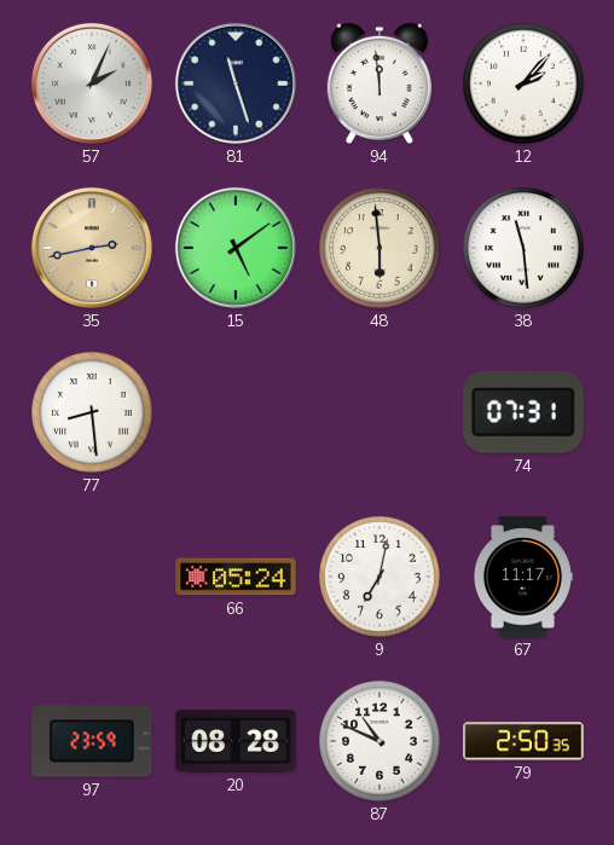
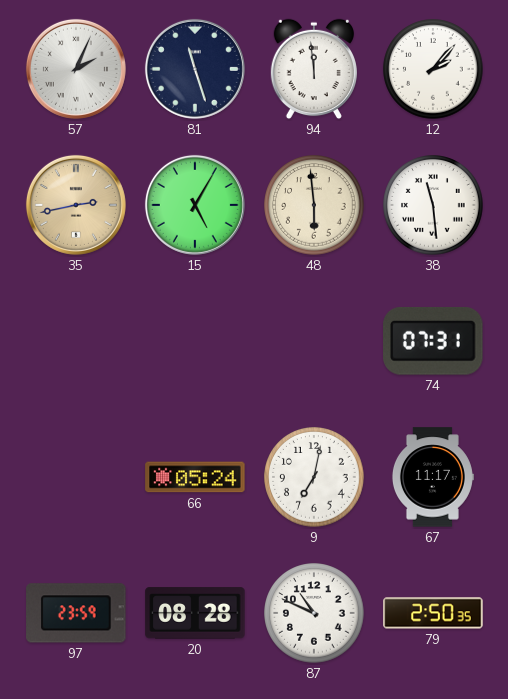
15: 5:09 -> 5:05
77: 8:29 -> none
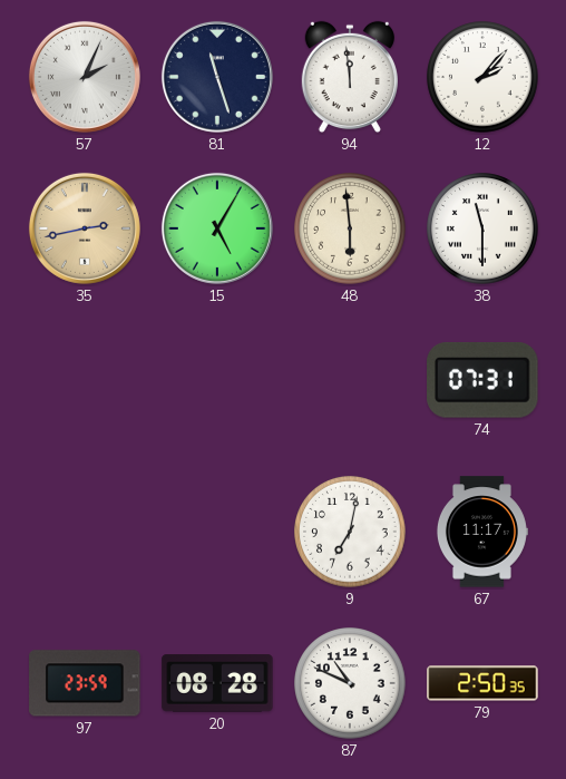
38: 11:29 -> 11:30
66: 05:24 -> none
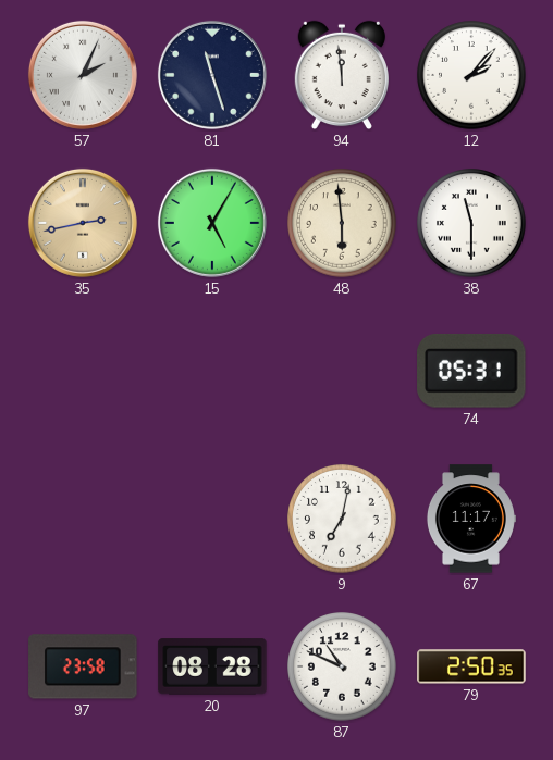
74: 07:31 -> 05:31
97: 23:59 -> 23:58
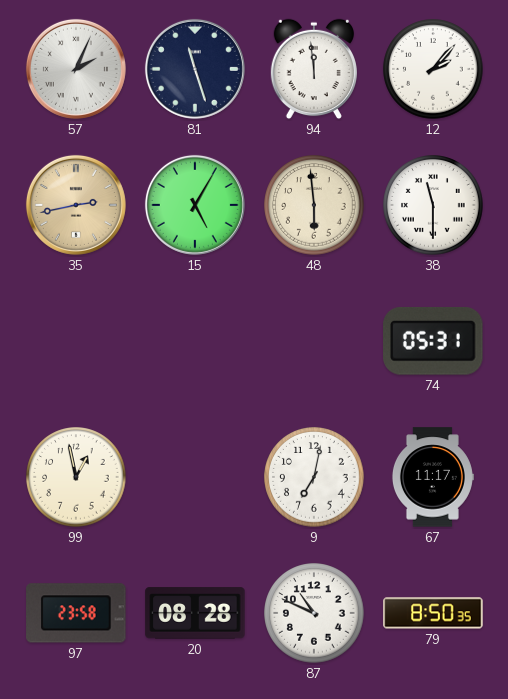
99: none -> 12:58
79: 2:50 -> 8:50
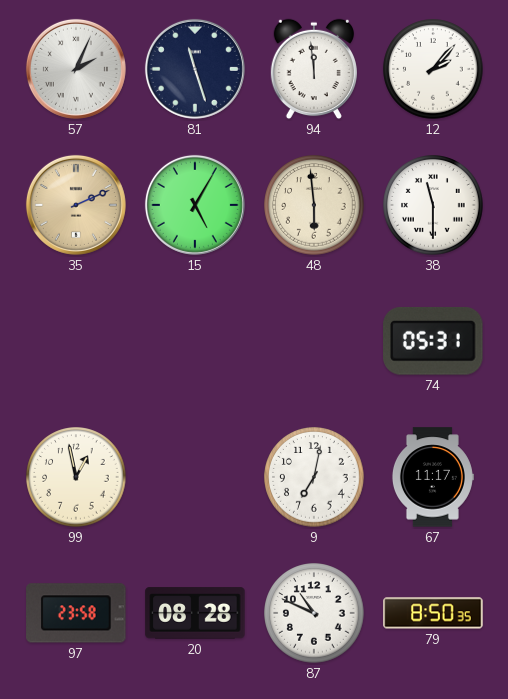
35: 2:43 -> 2:11
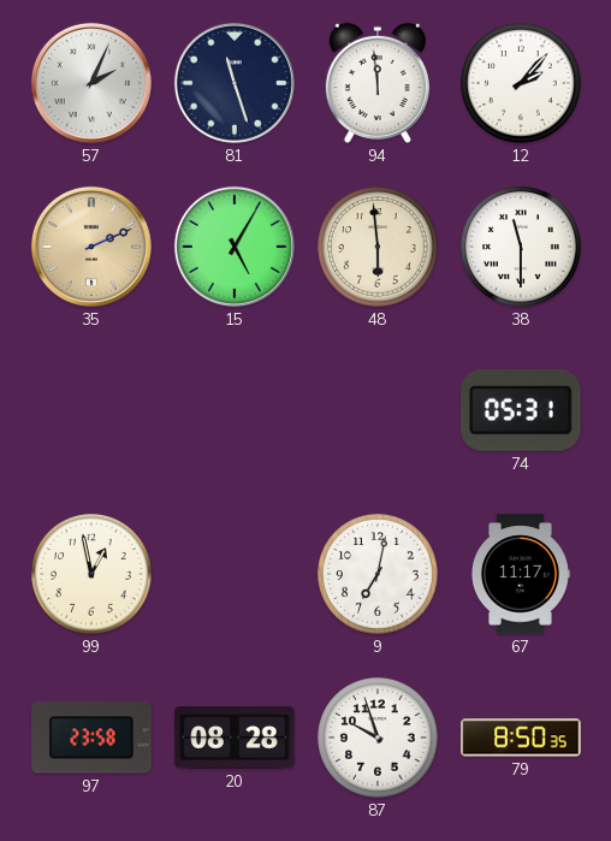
87: 10:49 -> 9:57
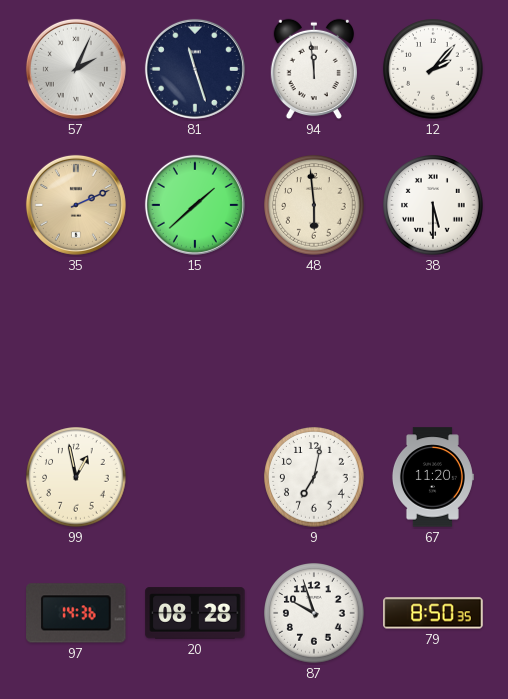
15: 5:05 -> 1:38
38: 11:30 -> 5:30
74: 05:31 -> none
67: 11:17 -> 11:20
97: 23:58 -> 14:36
